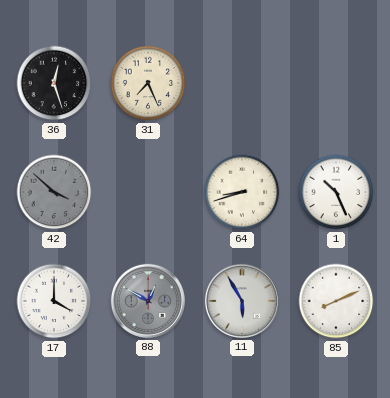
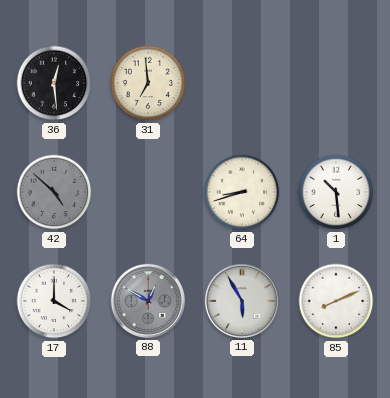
36: 12:27 -> 12:29
31: 7:26 -> 6:59
42: 3:52 -> 4:52
1: 10:26 -> 10:29
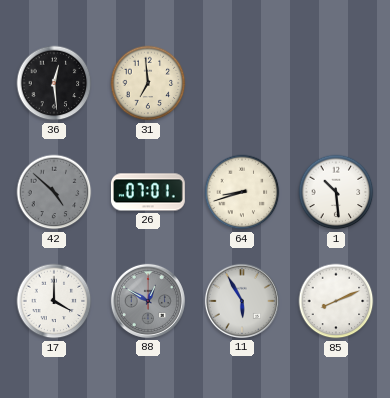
26: none -> 07:01
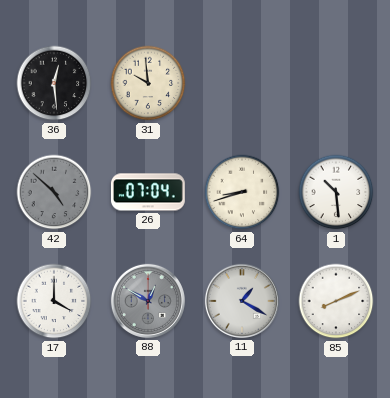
31: 6:59 -> 9:59
26: 07:01 -> 07:04
11: 5:55 -> 1:20
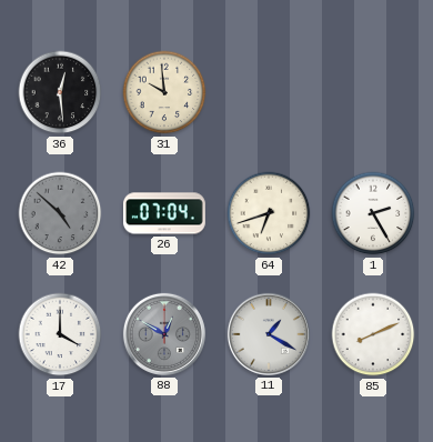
64: 8:42 -> 6:42
1: 10:29 -> 2:25
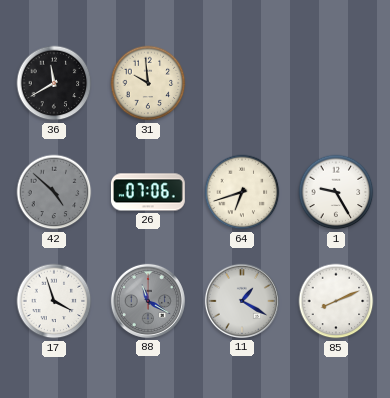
36: 12:29 -> 11:40
26: 07:04 -> 07:06
1: 2:25 -> 9:25
17: 4:00 -> 3:57
88: 12:50 -> 11:20
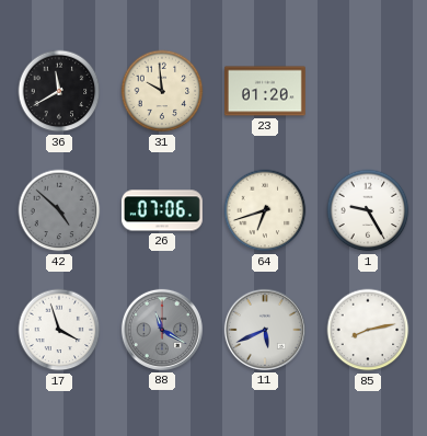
23: none -> 01:20
11: 1:20 -> 5:41
85: 8:11 -> 8:13
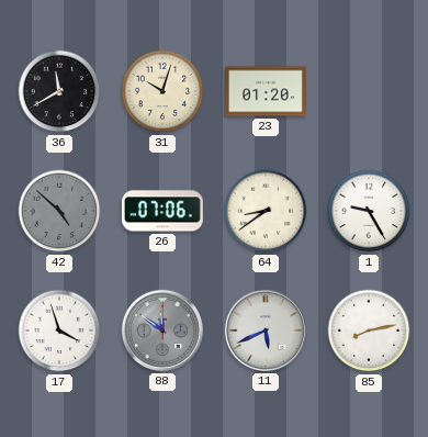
31: 9:59 -> 10:03
64: 6:42 -> 8:39
88: 11:20 -> 11:51
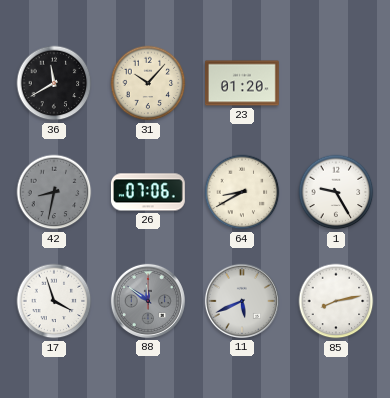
31: 10:03 -> 10:07
42: 4:52 -> 8:32
64: 8:39 -> 8:40
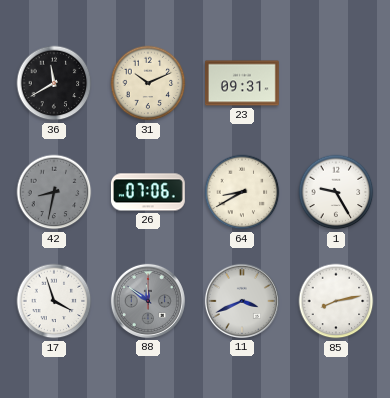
31: 10:07 -> 10:11
23: 01:20 -> 09:31
11: 5:41 -> 3:41
